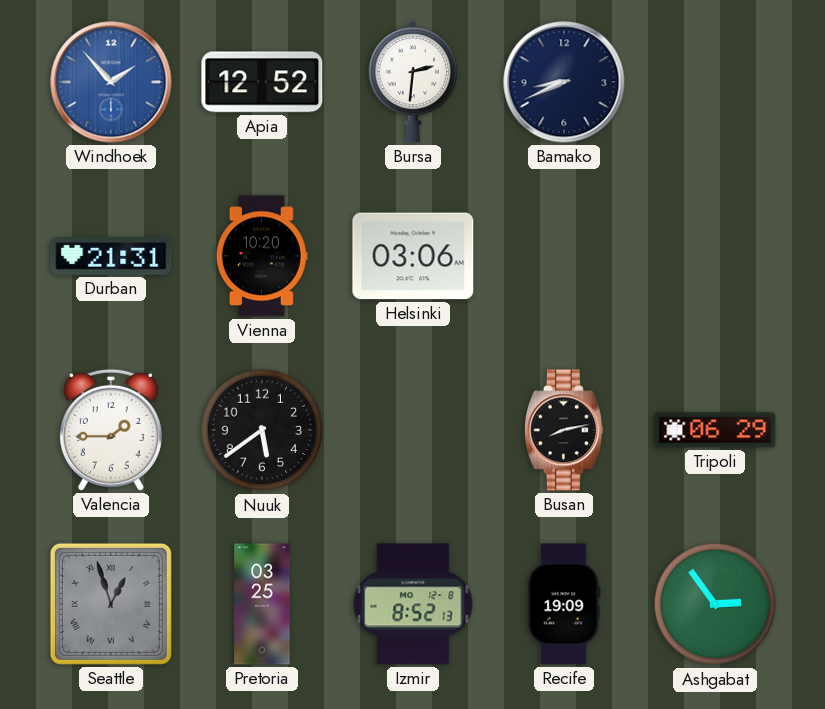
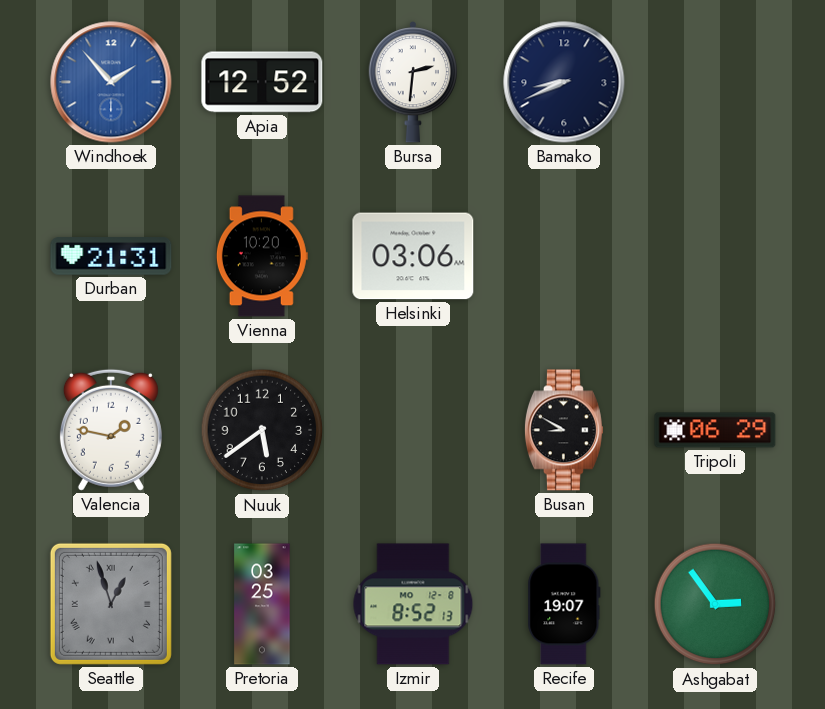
Valencia: 1:45 -> 1:47
Busan: 8:13 -> 8:50
Recife: 19:09 -> 19:07
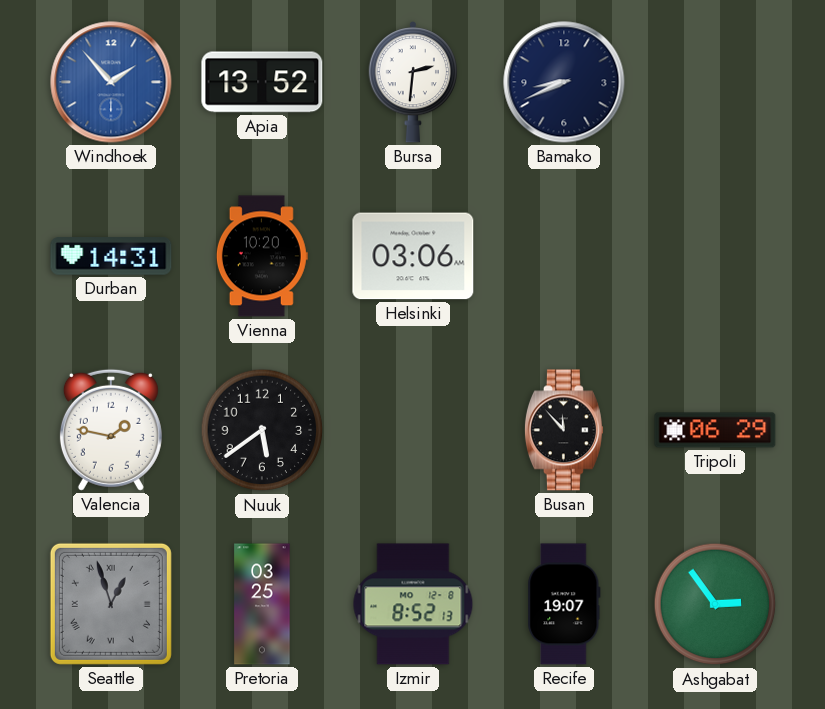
Apia: 12:52 -> 13:52
Durban: 21:31 -> 14:31
Busan: 8:50 -> 11:53
